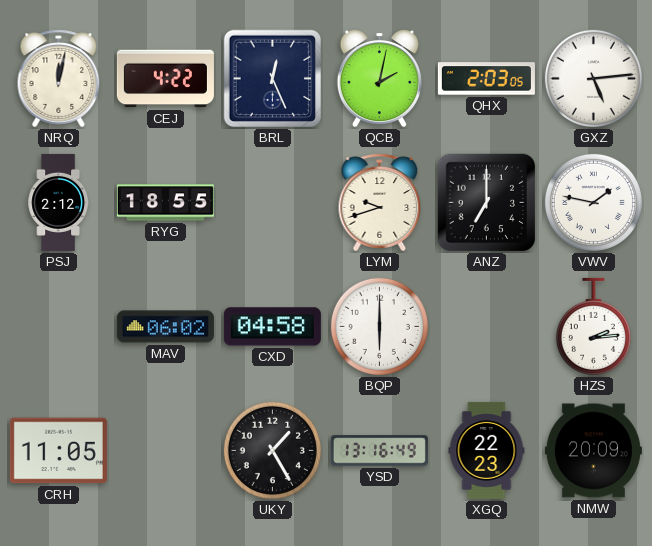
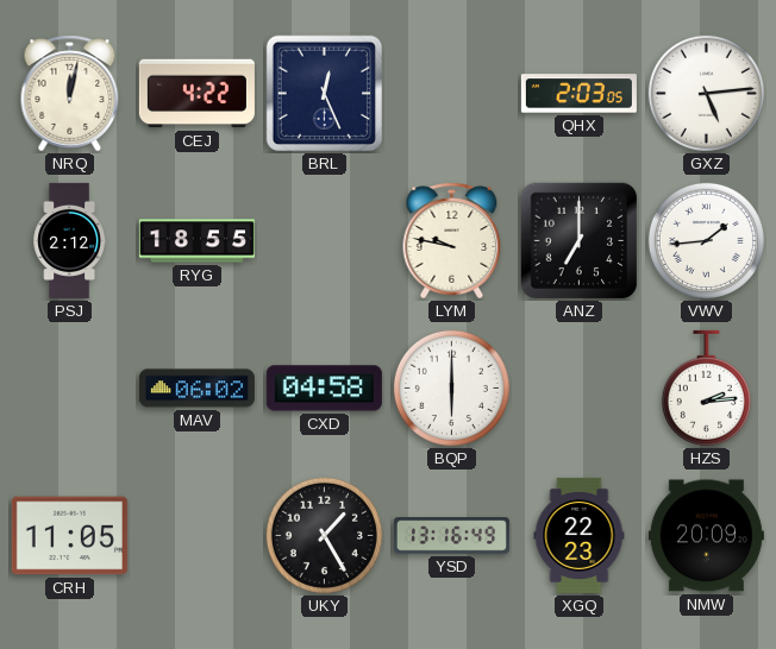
QCB: 2:02 -> none
LYM: 9:42 -> 9:47
VWV: 1:47 -> 1:44
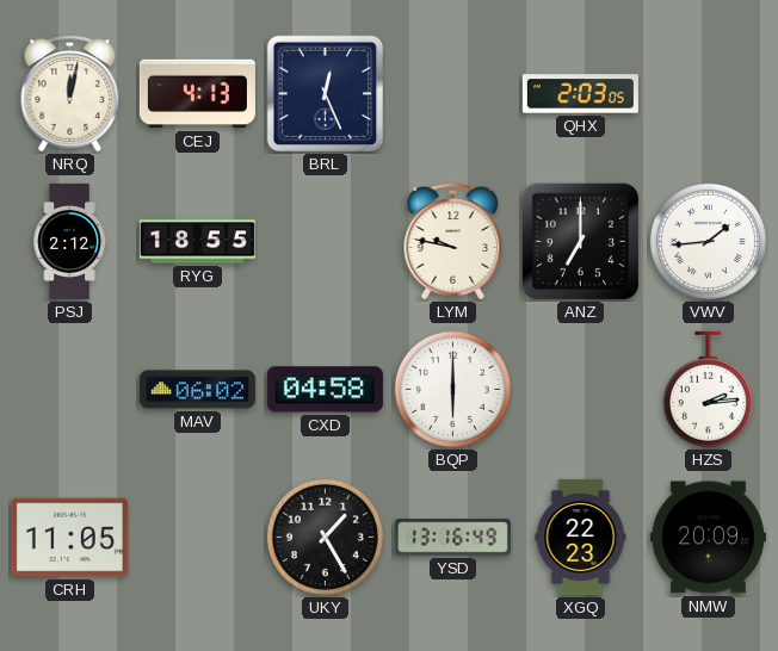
CEJ: 4:22 -> 4:13
GXZ: 5:14 -> none
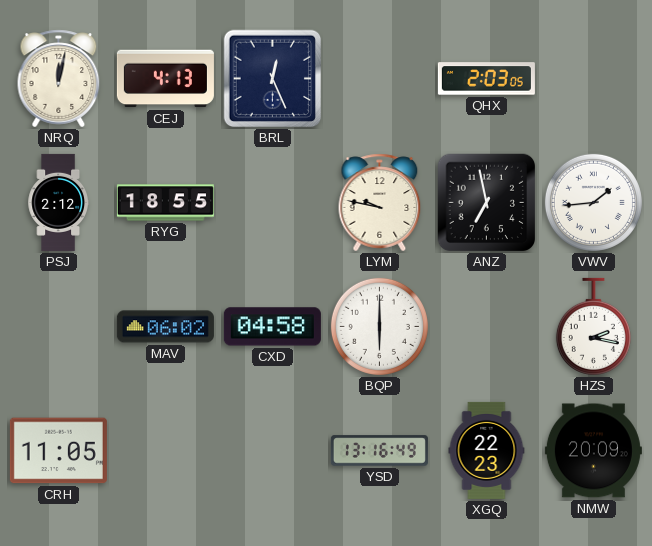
ANZ: 7:00 -> 6:58
HZS: 2:14 -> 2:17
UKY: 1:25 -> none
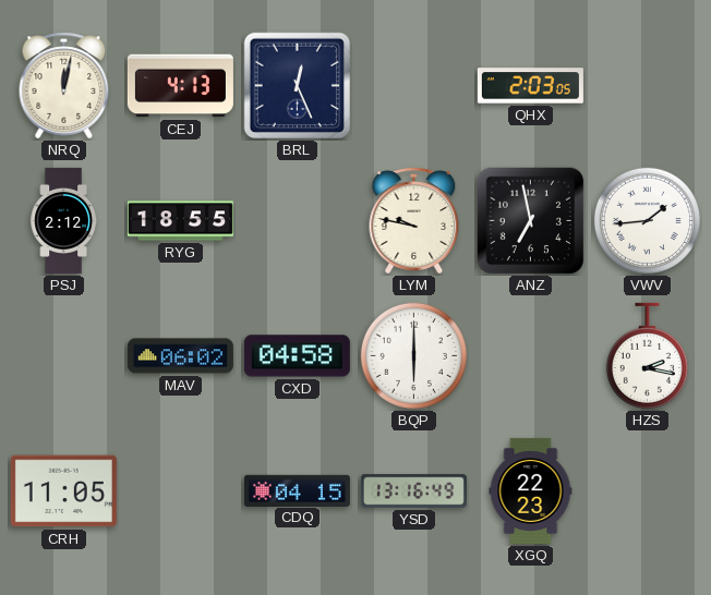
CDQ: none -> 04:15
NMW: 20:09 -> none
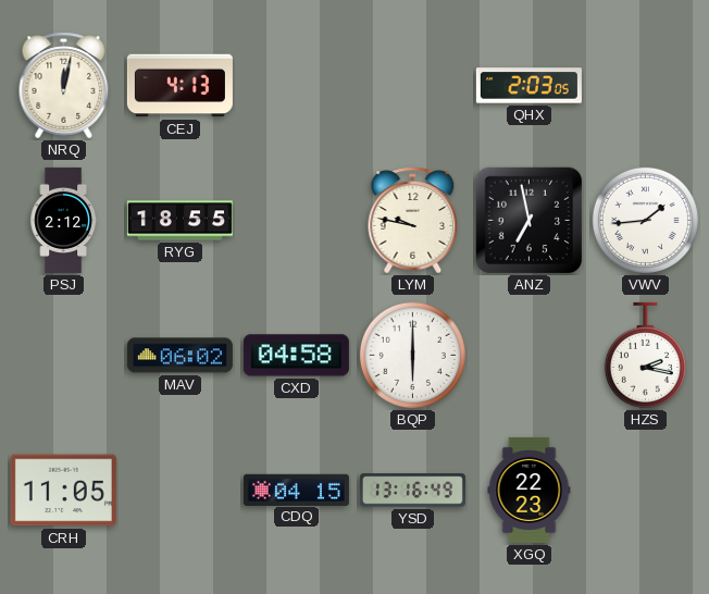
BRL: 12:26 -> none
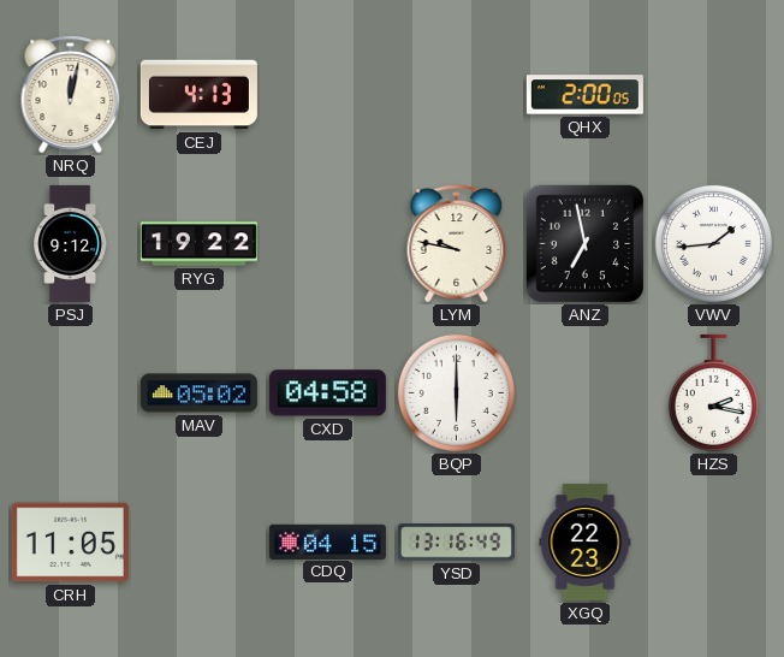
QHX: 2:03 -> 2:00
PSJ: 2:12 -> 9:12
RYG: 18:55 -> 19:22
MAV: 06:02 -> 05:02
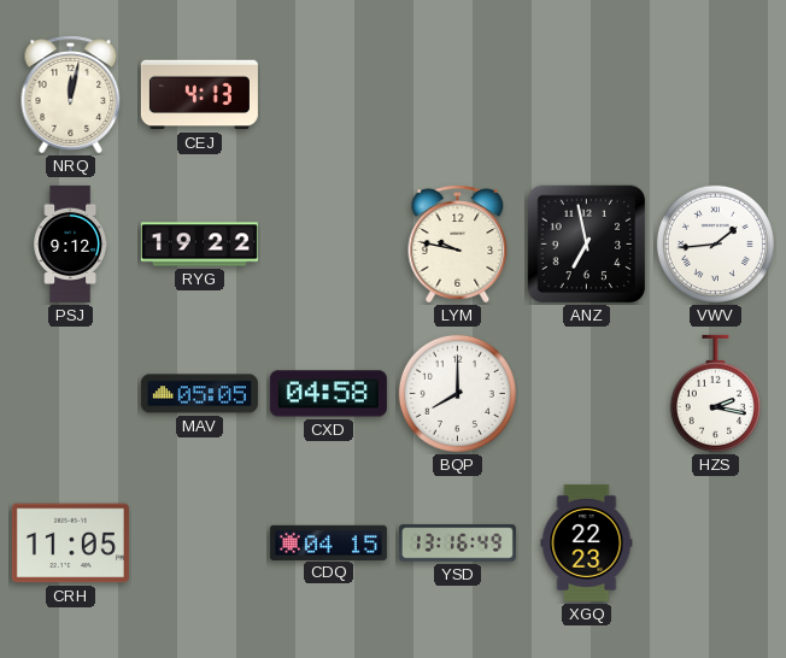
QHX: 2:00 -> none
MAV: 05:02 -> 05:05
BQP: 6:00 -> 8:00
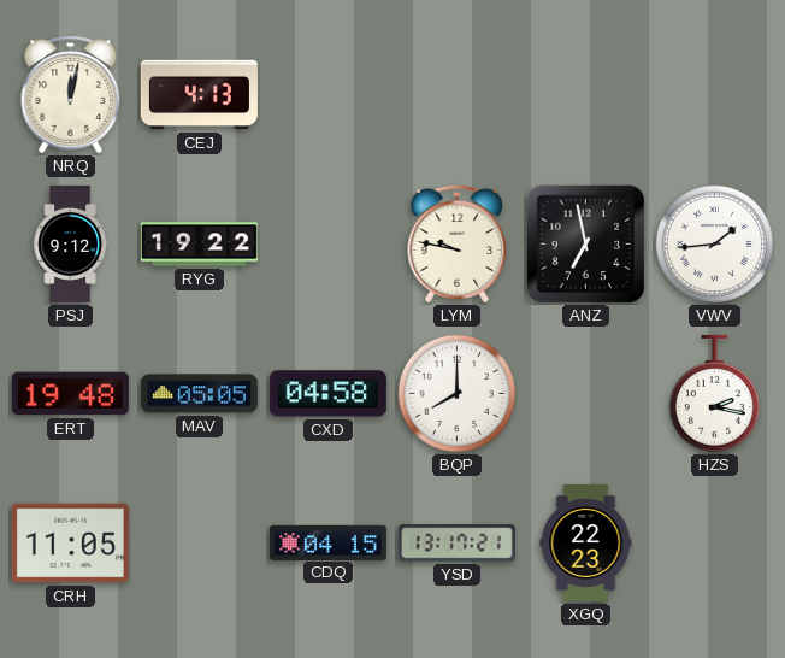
ERT: none -> 19:48
YSD: 13:16 -> 13:17
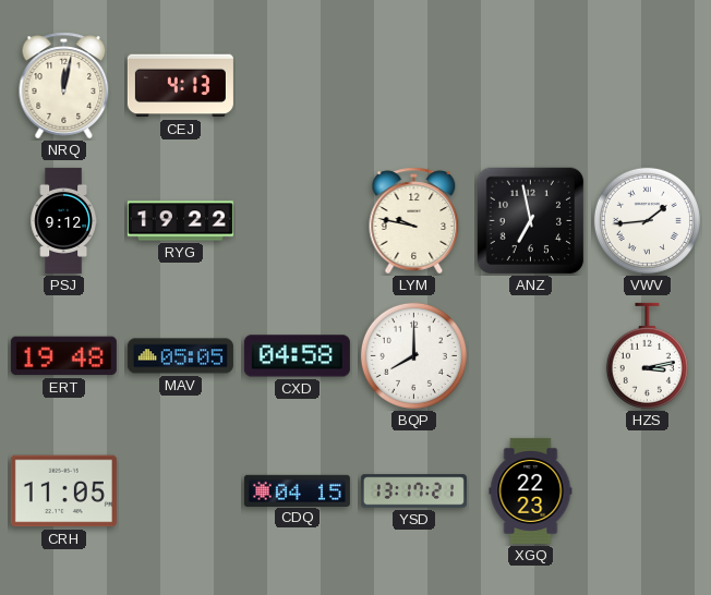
HZS: 2:17 -> 3:13
